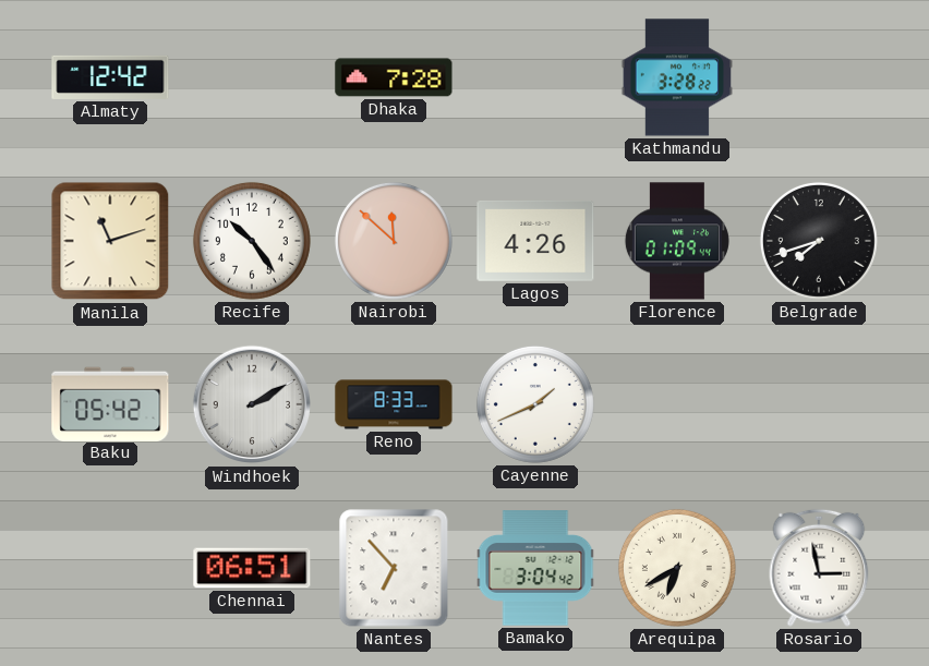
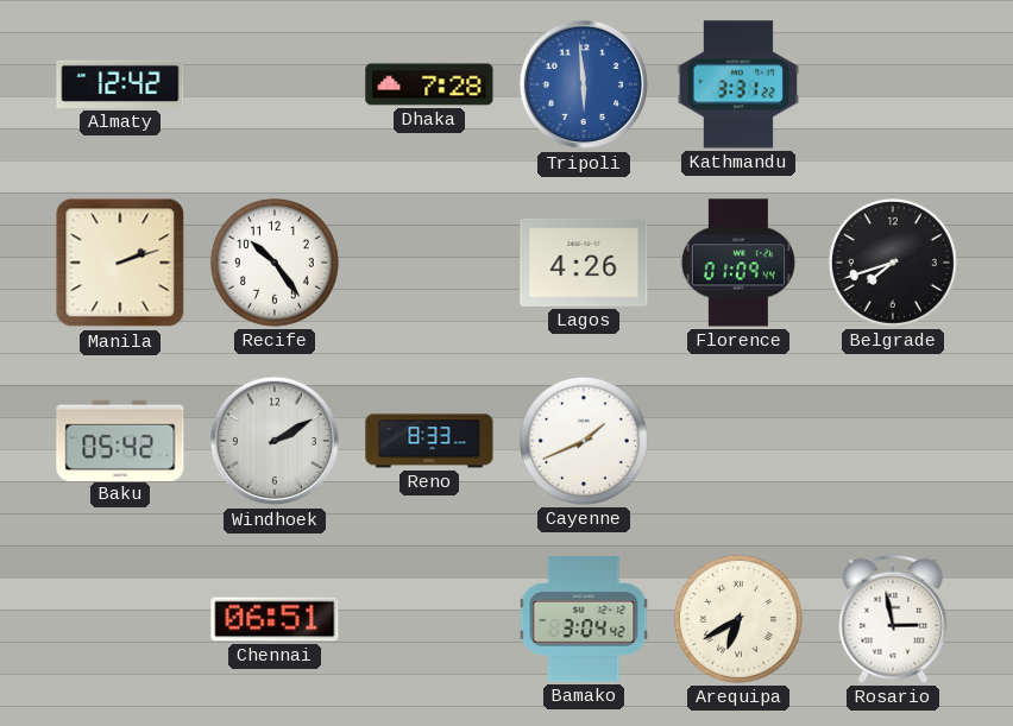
Tripoli: none -> 5:59
Kathmandu: 3:28 -> 3:31
Manila: 11:12 -> 2:12
Nairobi: 11:52 -> none
Nantes: 6:53 -> none
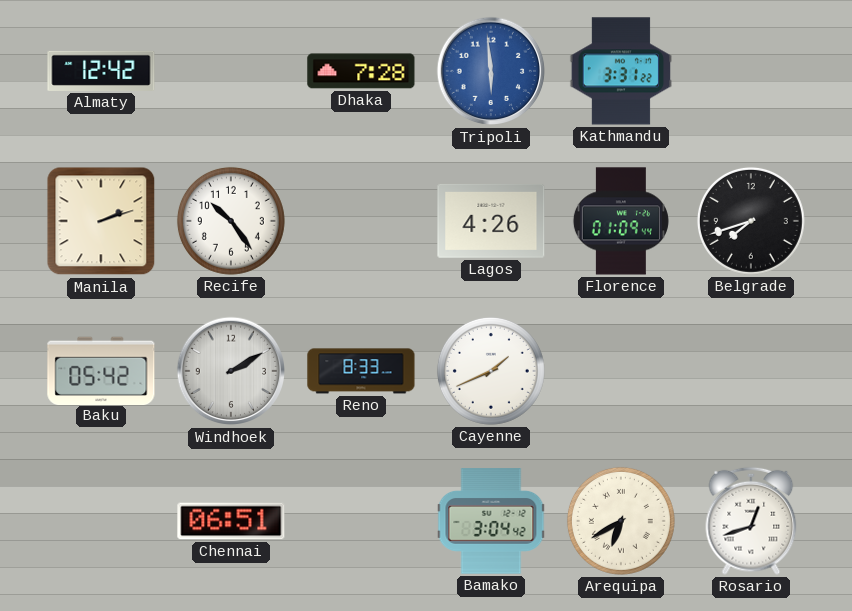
Rosario: 2:58 -> 12:42
